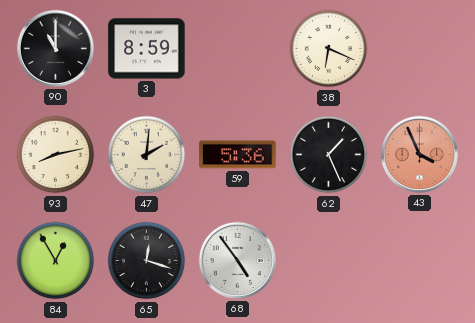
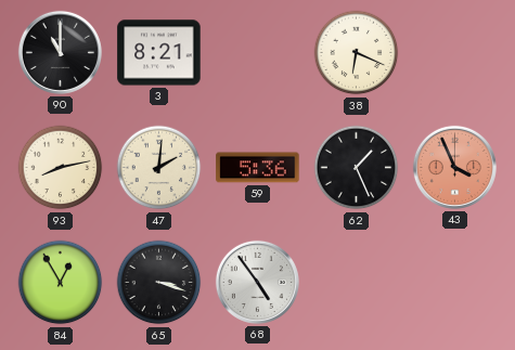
3: 8:59 -> 8:21
65: 12:18 -> 3:18
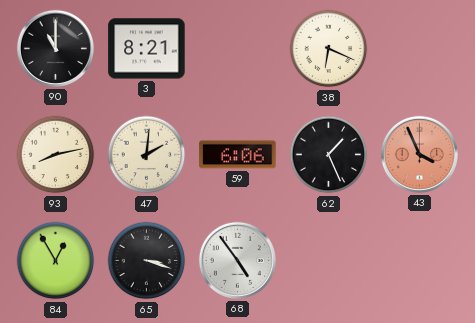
59: 5:36 -> 6:06
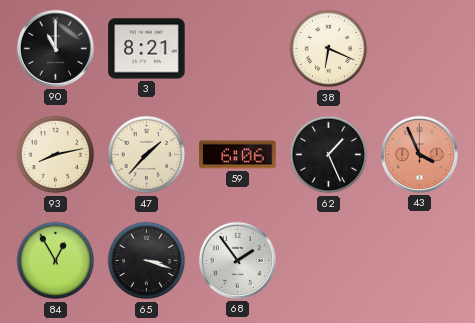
47: 2:01 -> 1:37
68: 4:54 -> 1:54
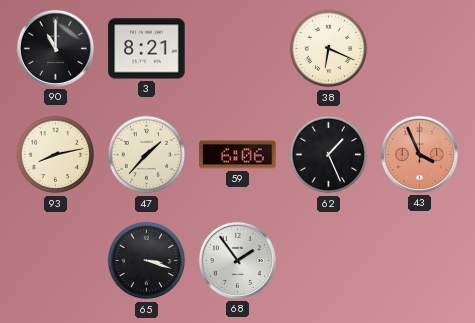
84: 12:55 -> none
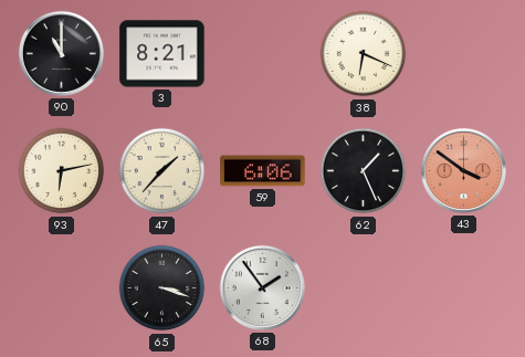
93: 8:13 -> 6:13
43: 3:56 -> 3:51
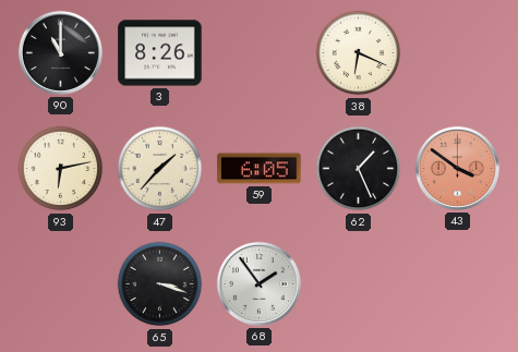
3: 8:21 -> 8:26
59: 6:06 -> 6:05
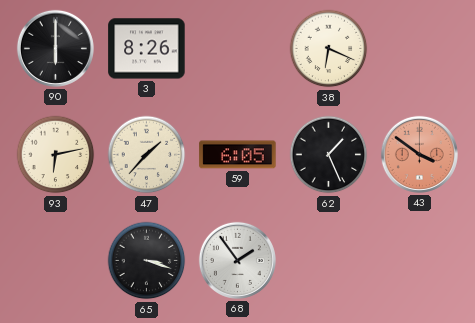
90: 11:00 -> 6:00
